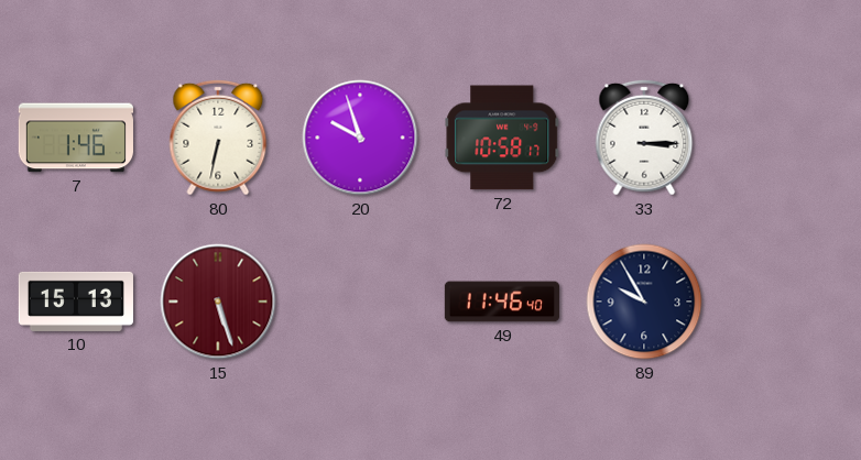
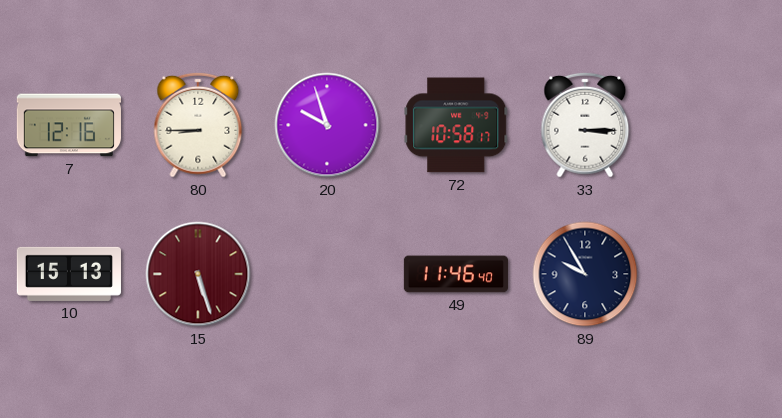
7: 1:46 -> 12:16
80: 6:32 -> 8:45
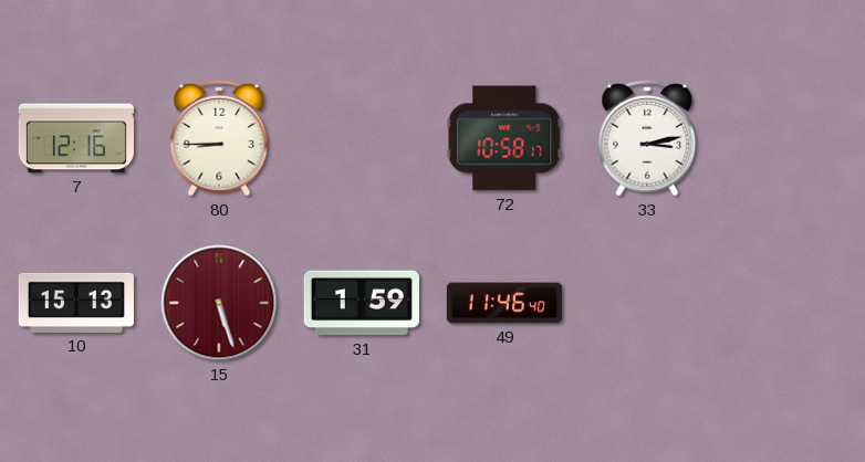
20: 9:57 -> none
33: 3:15 -> 3:13
31: none -> 1:59
89: 9:55 -> none
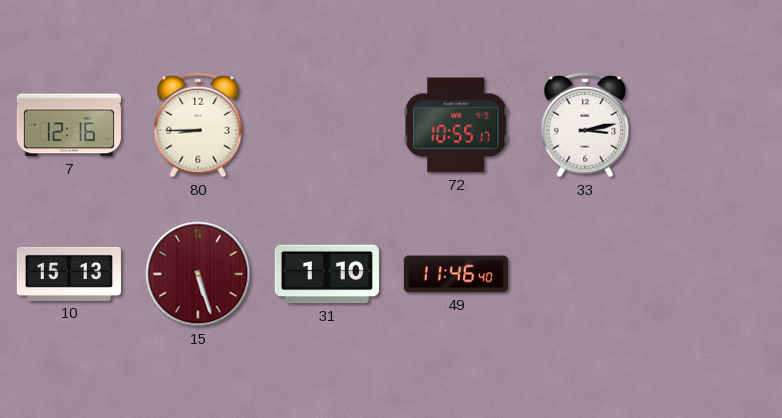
72: 10:58 -> 10:55
31: 1:59 -> 1:10
